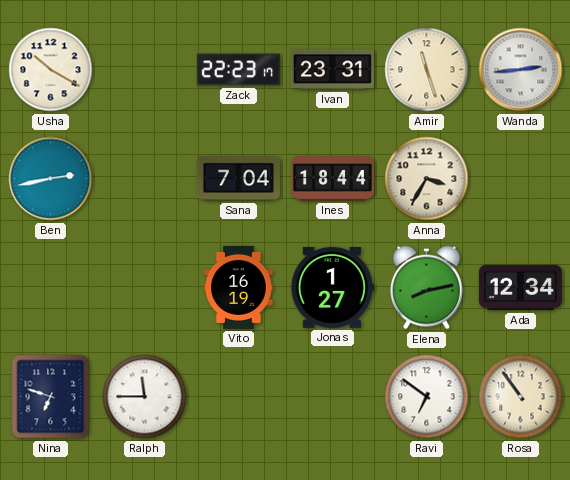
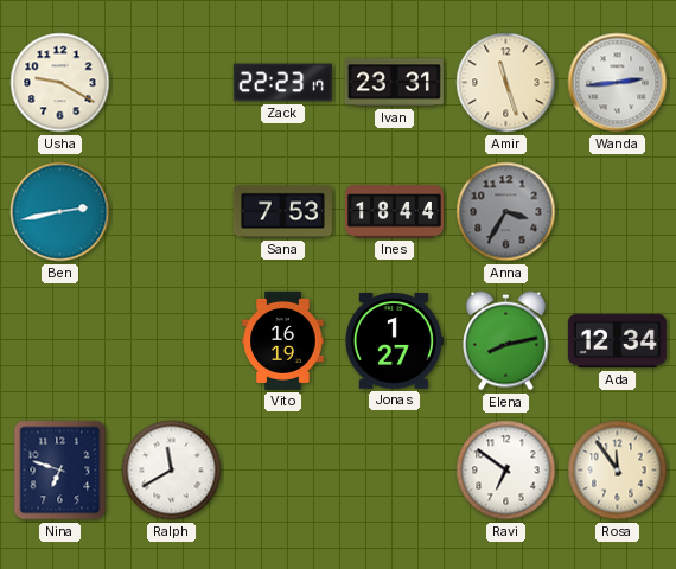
Usha: 10:20 -> 9:20
Sana: 7:04 -> 7:53
Anna dial: cream -> grey
Ralph: 11:45 -> 11:40
Rosa: 10:54 -> 11:54
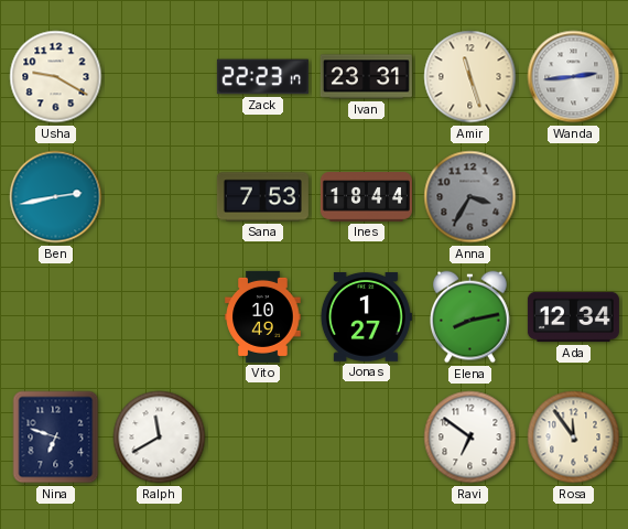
Vito: 16:19 -> 10:49
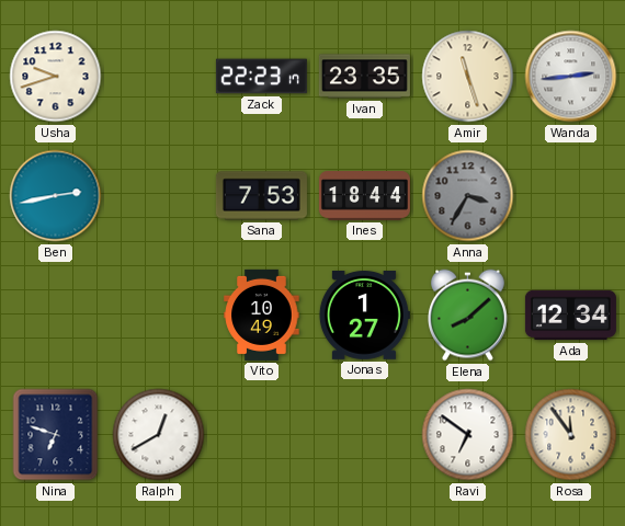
Usha: 9:20 -> 9:42
Ivan: 23:31 -> 23:35
Elena: 8:13 -> 8:08
Ralph: 11:40 -> 12:40
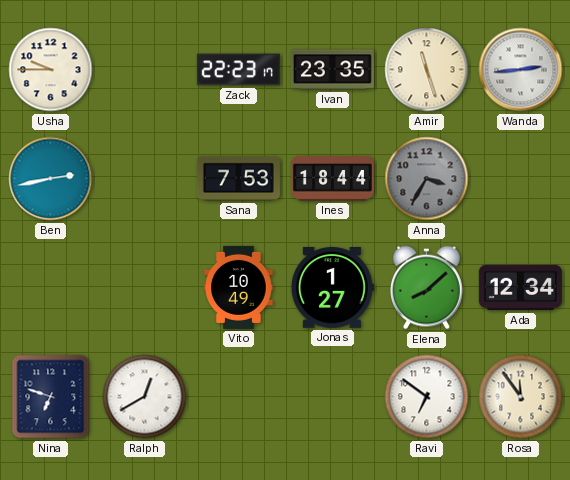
Usha: 9:42 -> 9:45
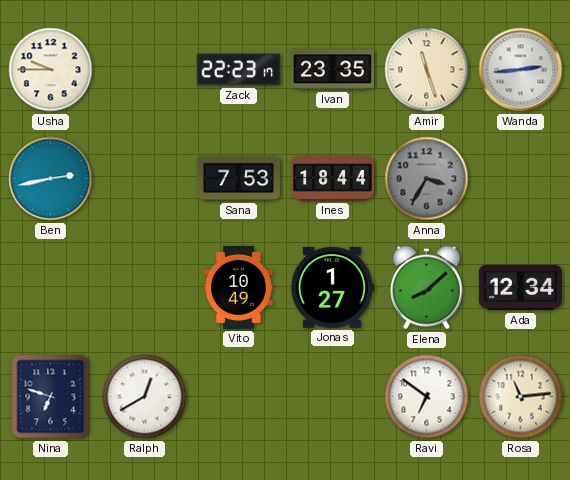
Rosa: 11:54 -> 11:14
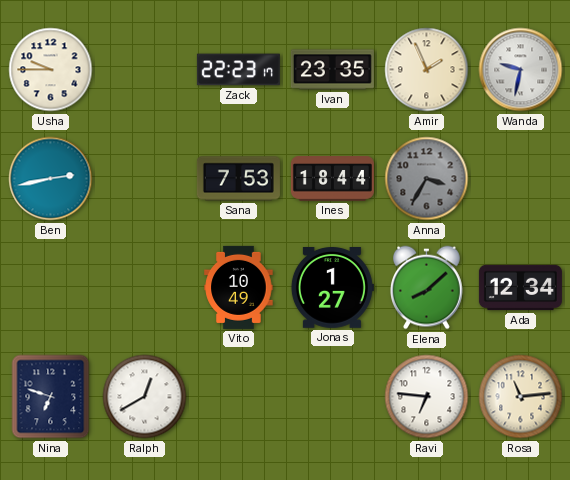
Amir: 11:27 -> 1:56
Wanda: 2:44 -> 9:32
Ravi: 6:51 -> 6:46
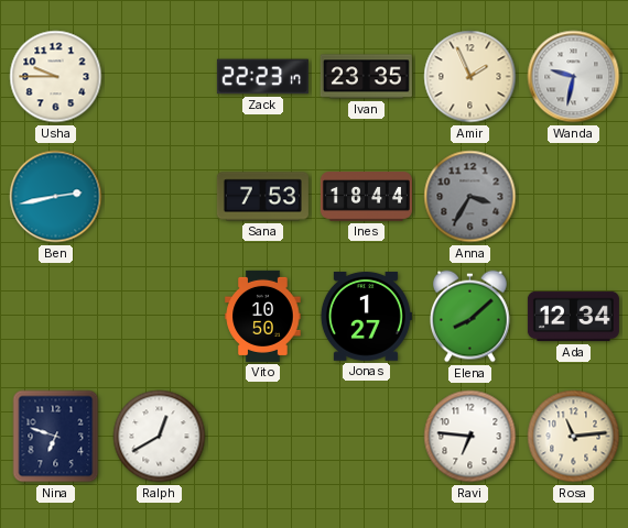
Vito: 10:49 -> 10:50
